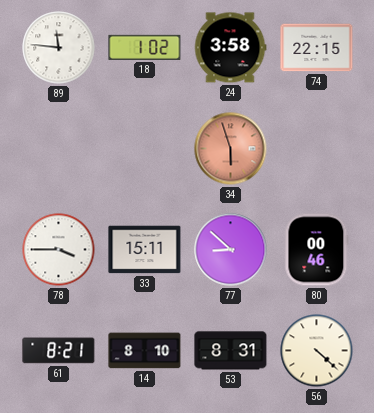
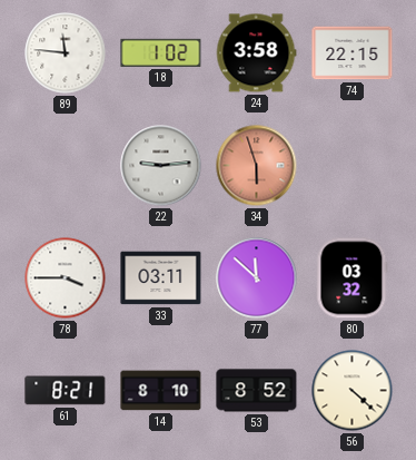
22: none -> 9:14
33: 15:11 -> 03:11
77: 8:52 -> 11:52
80: 00:46 -> 03:32
53: 8:31 -> 8:52
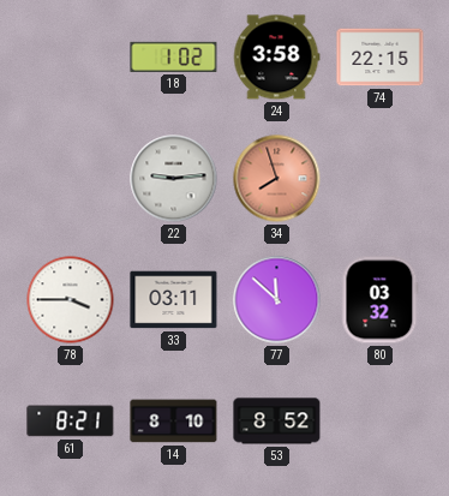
89: 11:46 -> none
34: 5:57 -> 7:57
56: 4:22 -> none
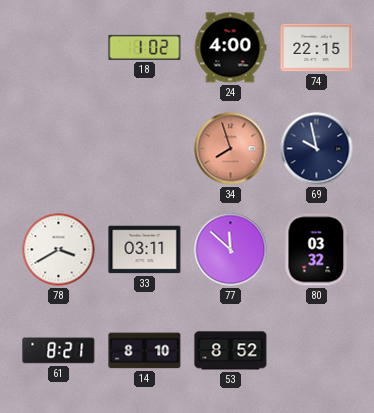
24: 3:58 -> 4:00
22: 9:14 -> none
69: none -> 9:58
78: 3:45 -> 3:40
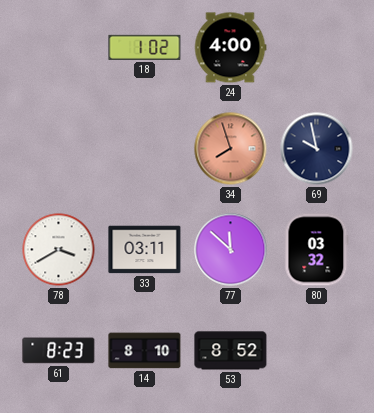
74: 22:15 -> none
61: 8:21 -> 8:23
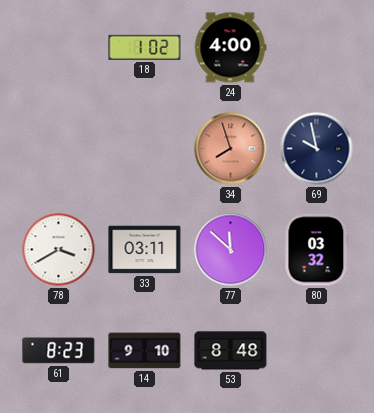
14: 8:10 -> 9:10
53: 8:52 -> 8:48
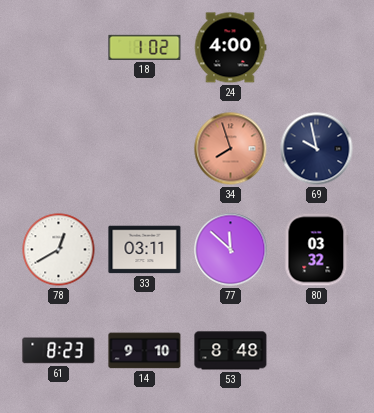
78: 3:40 -> 12:40
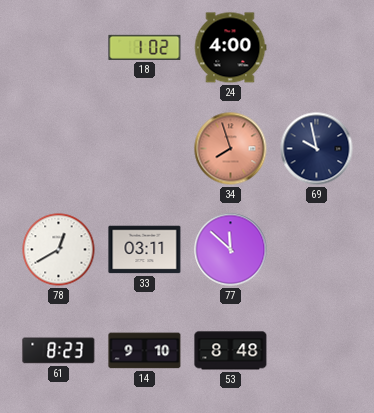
80: 03:32 -> none
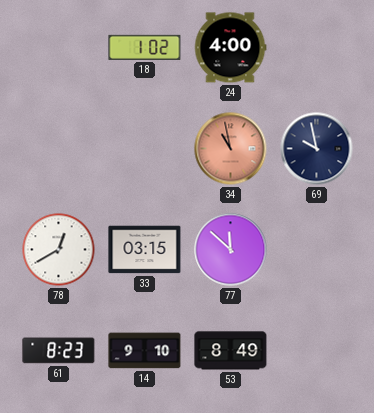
34: 7:57 -> 10:58
33: 03:11 -> 03:15
53: 8:48 -> 8:49
